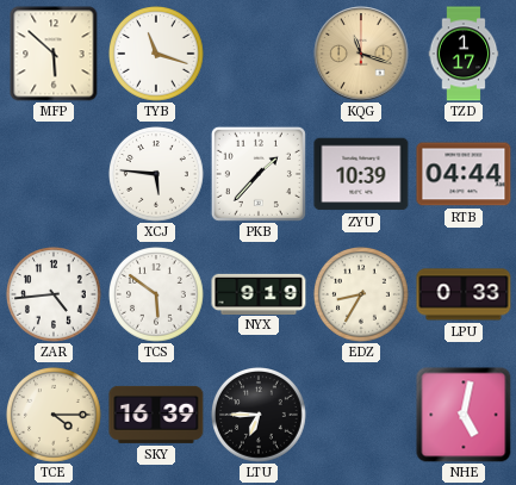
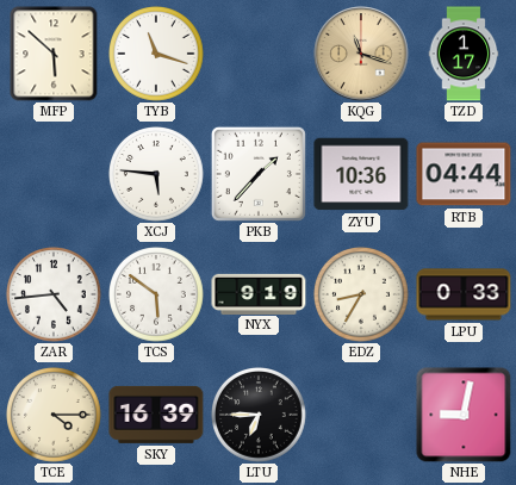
ZYU: 10:39 -> 10:36
NHE: 5:02 -> 9:02
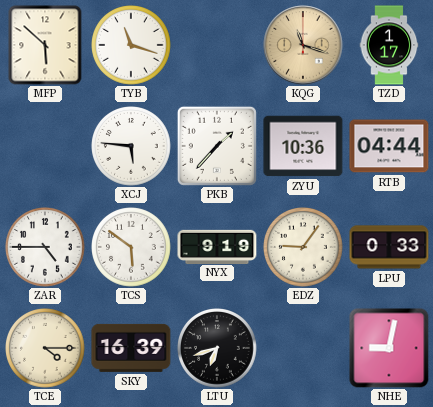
ZAR: 4:44 -> 4:45
EDZ: 8:35 -> 9:06
LTU: 6:45 -> 6:42
